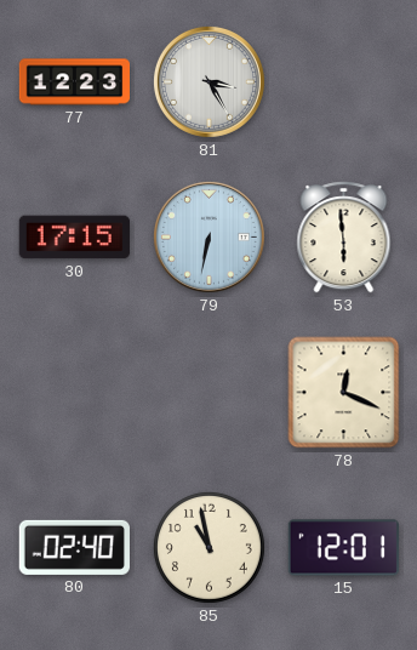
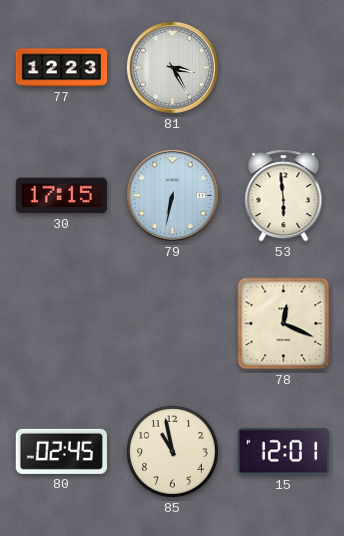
80: 02:40 -> 02:45
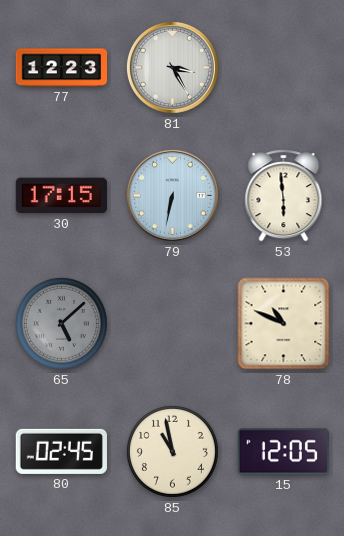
65: none -> 5:08
78: 12:19 -> 10:49
15: 12:01 -> 12:05
